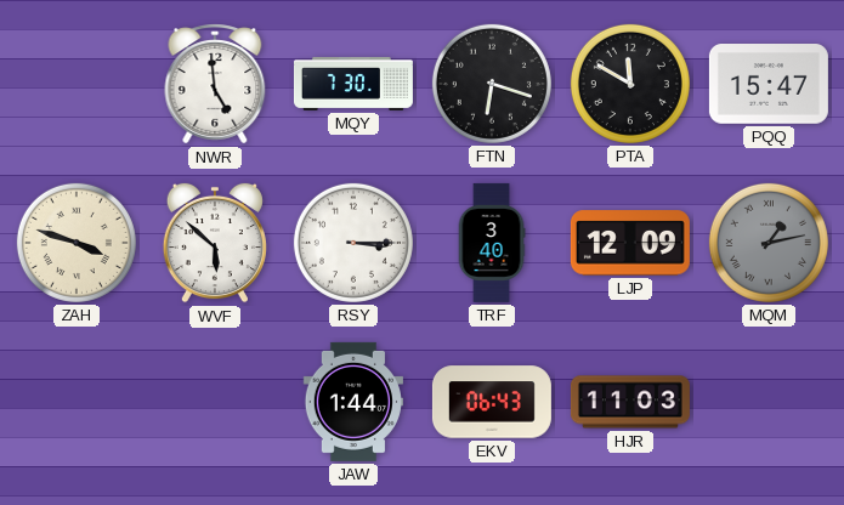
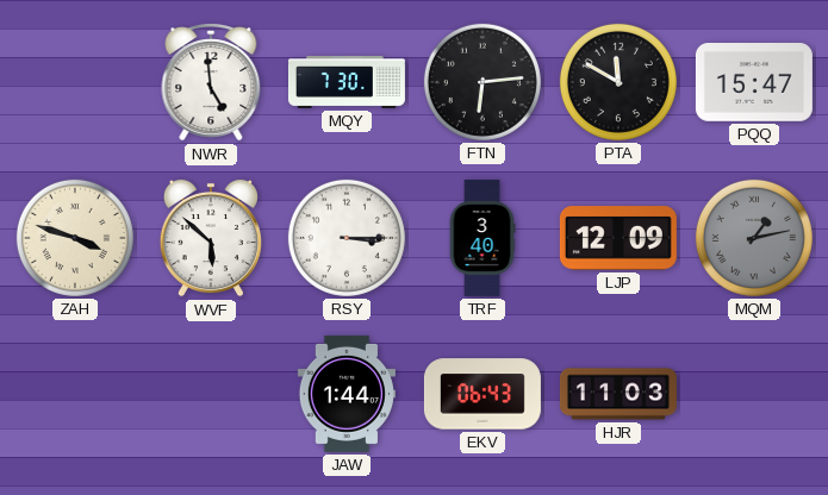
FTN: 6:18 -> 6:14
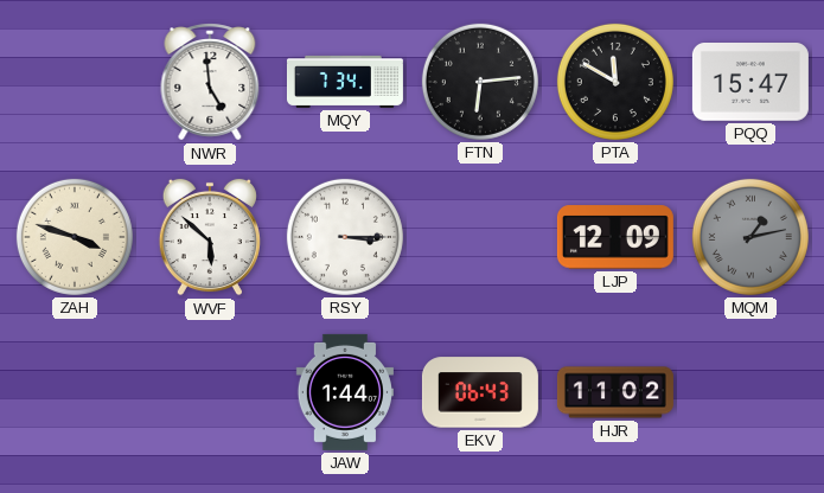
MQY: 7:30 -> 7:34
TRF: 3:40 -> none
HJR: 11:03 -> 11:02
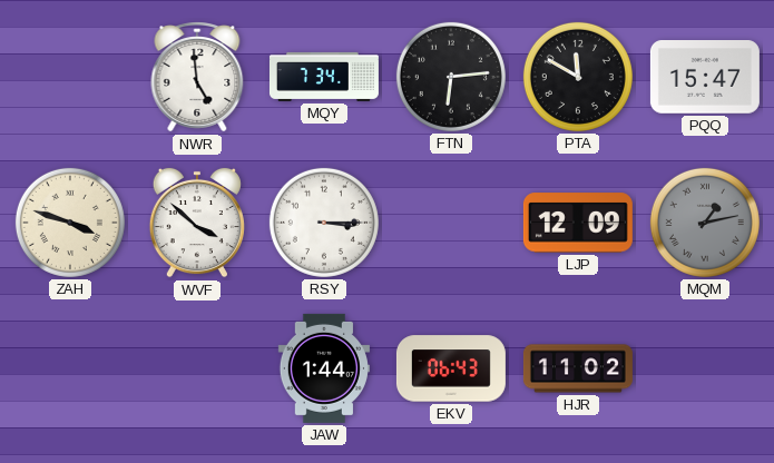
WVF: 5:52 -> 3:52
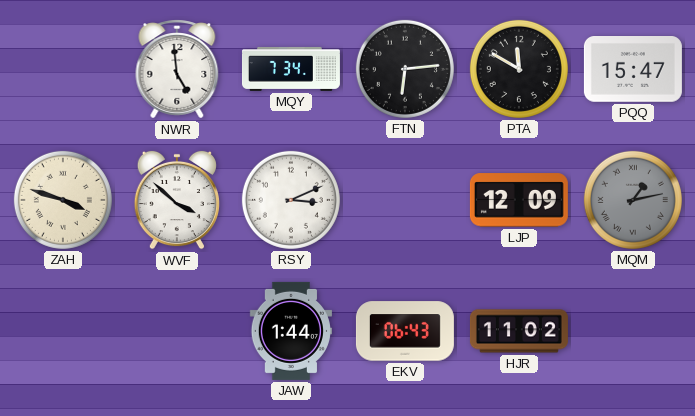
RSY: 3:15 -> 3:11
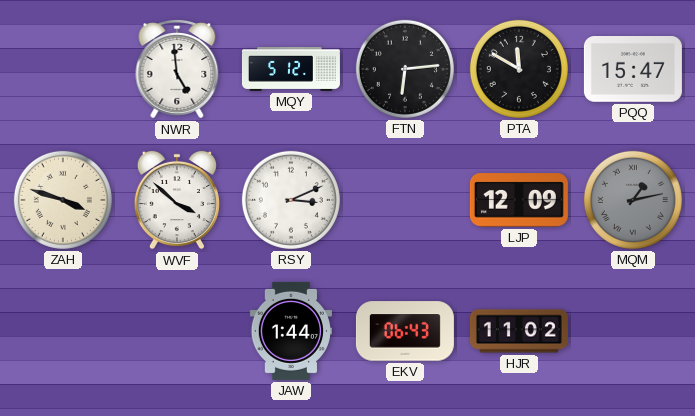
MQY: 7:34 -> 5:12
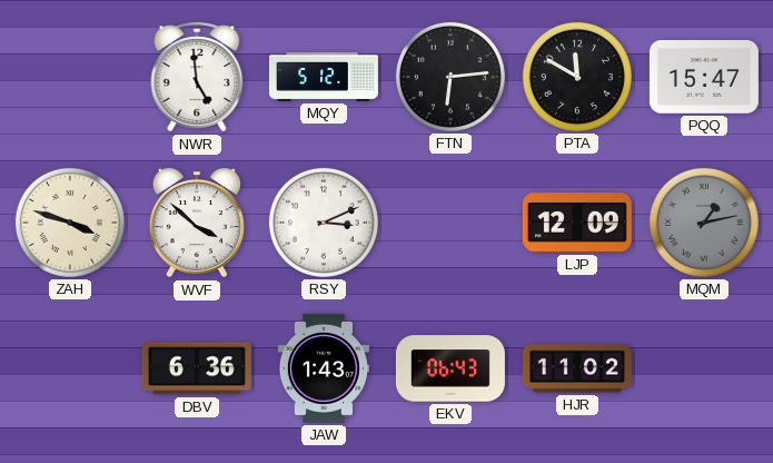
DBV: none -> 6:36
JAW: 1:44 -> 1:43
